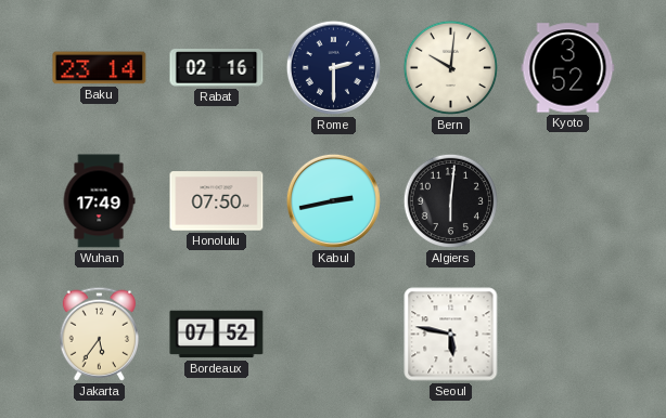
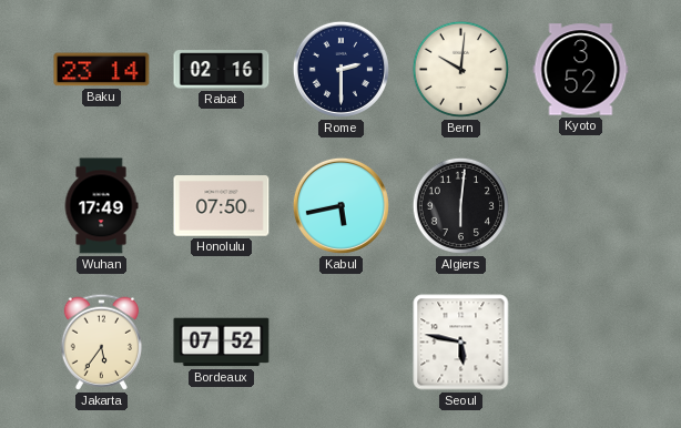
Kabul: 2:43 -> 5:43
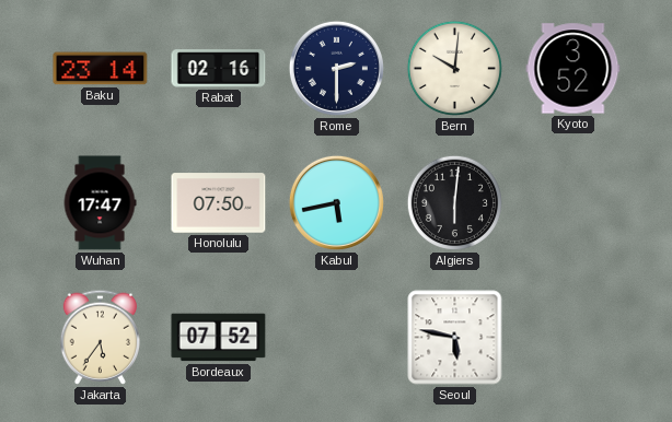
Wuhan: 17:49 -> 17:47
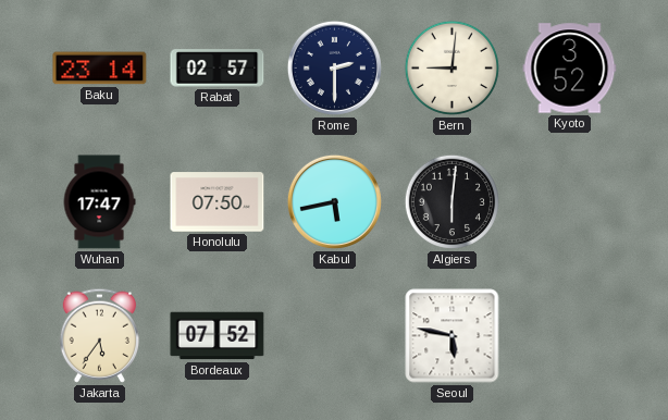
Rabat: 02:16 -> 02:57
Bern: 10:01 -> 9:01
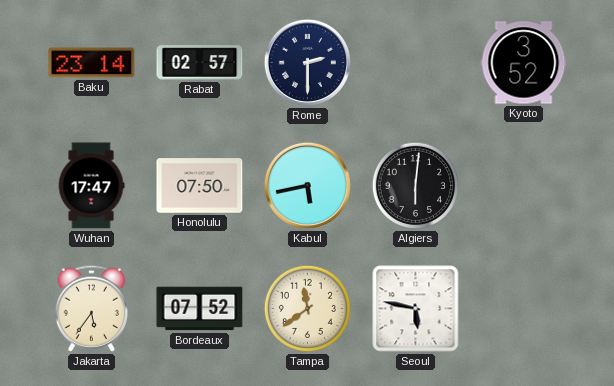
Bern: 9:01 -> none
Tampa: none -> 11:39
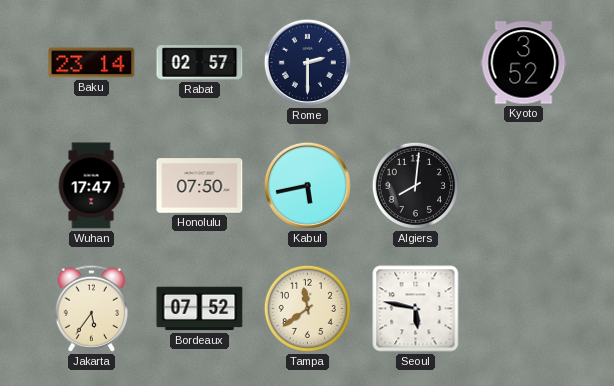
Algiers: 6:01 -> 8:01
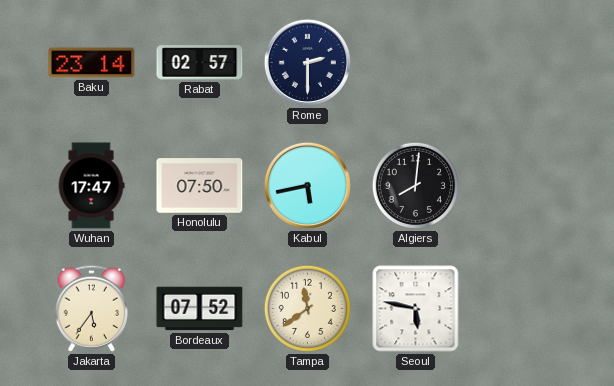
Kyoto: 3:52 -> none
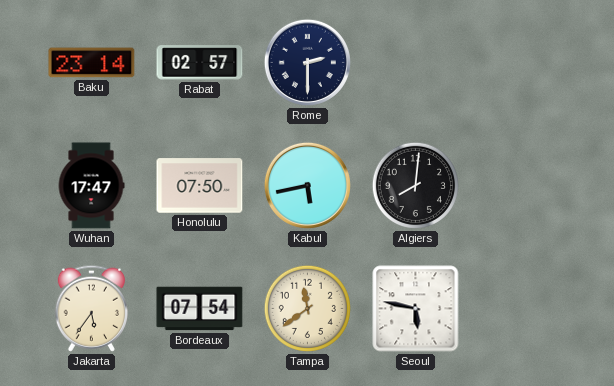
Bordeaux: 07:52 -> 07:54
